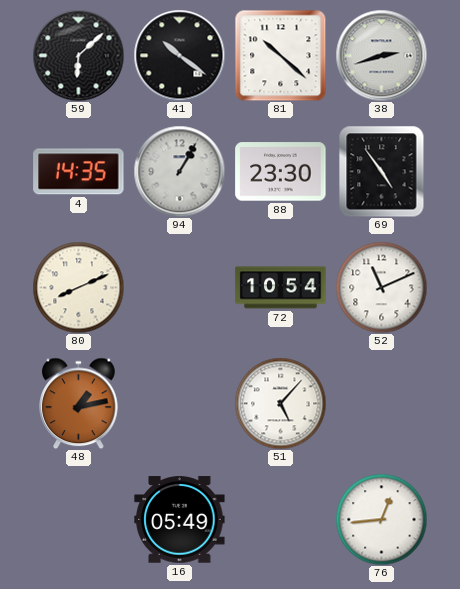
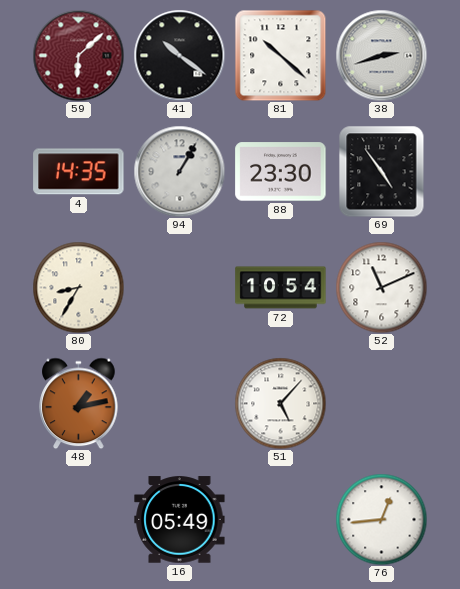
59 dial: black -> burgundy
80: 8:11 -> 8:35
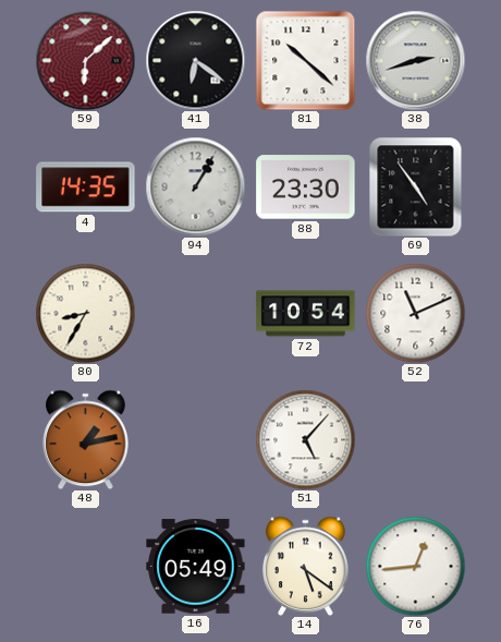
41: 10:21 -> 6:21
14: none -> 5:21
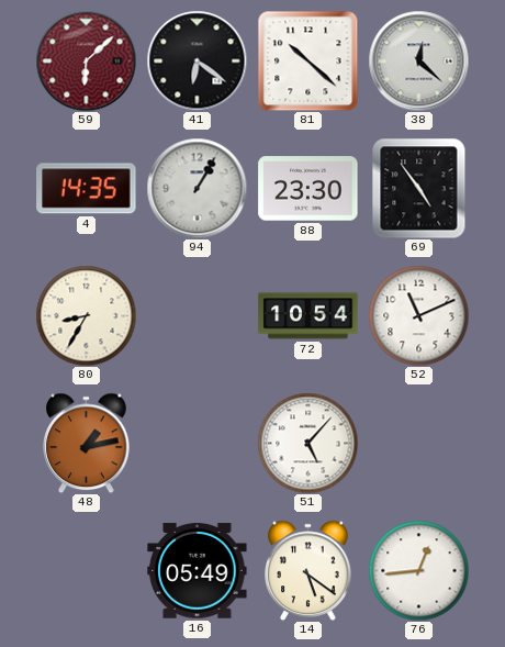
38: 2:42 -> 12:22
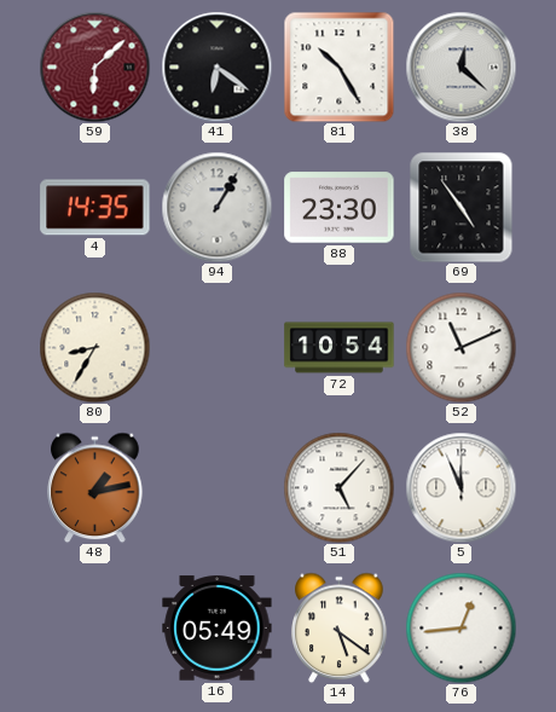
81: 10:22 -> 10:25
5: none -> 11:56
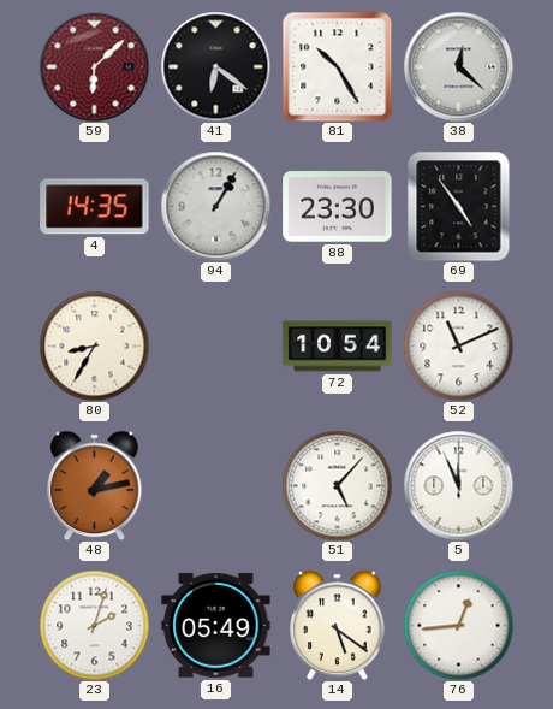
23: none -> 2:03
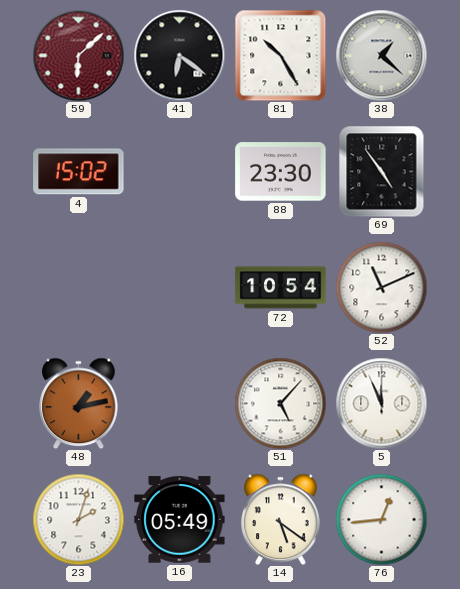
38: 12:22 -> 1:22
4: 14:35 -> 15:02
94: 1:05 -> none
80: 8:35 -> none
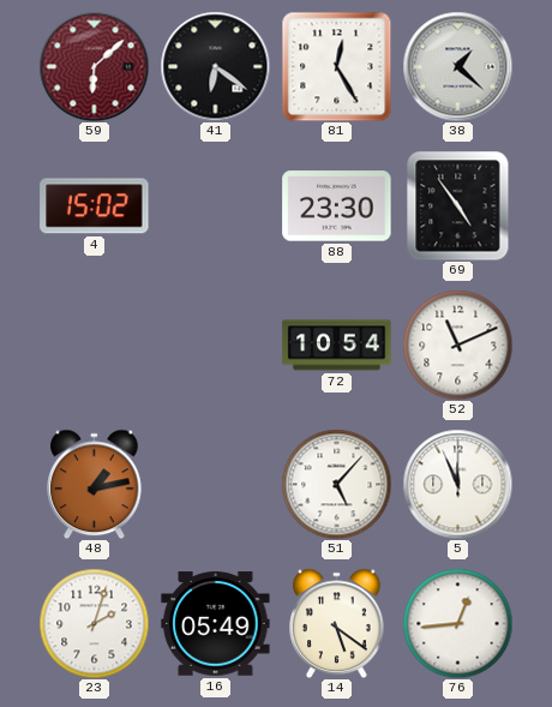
81: 10:25 -> 12:25
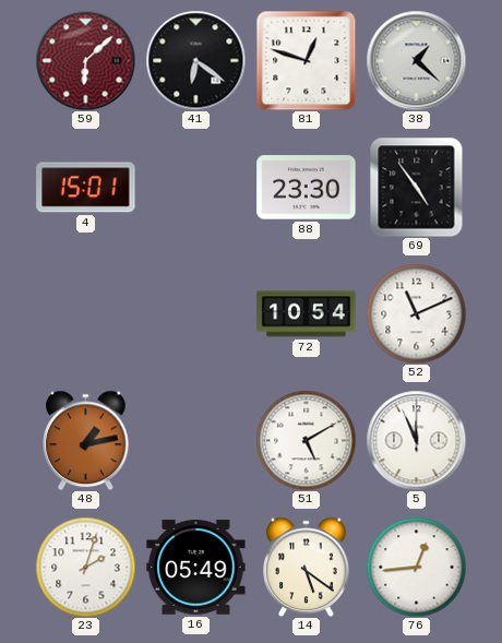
81: 12:25 -> 12:48
4: 15:02 -> 15:01
51: 5:07 -> 5:10
